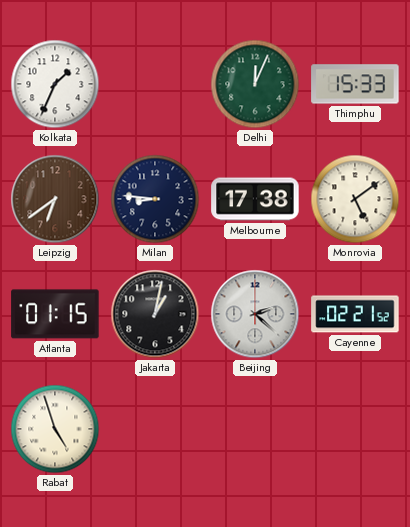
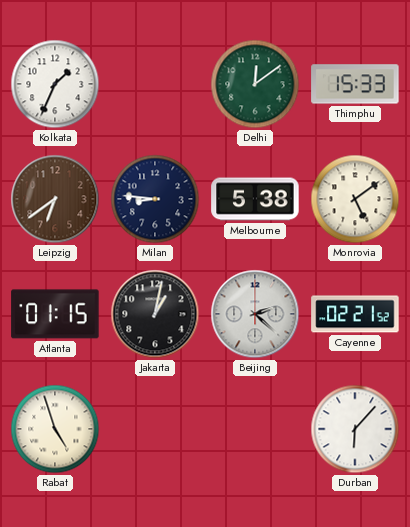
Delhi: 12:04 -> 12:09
Melbourne: 17:38 -> 5:38
Durban: none -> 6:07
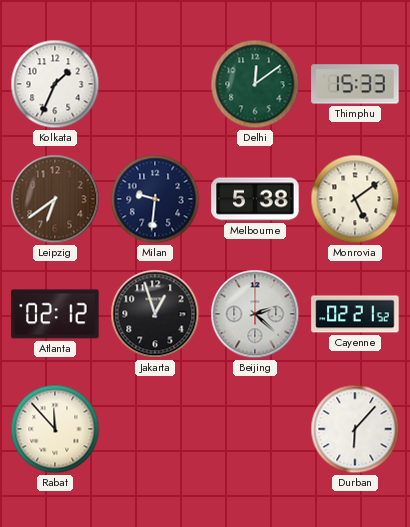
Milan: 8:46 -> 9:31
Atlanta: 01:15 -> 02:12
Jakarta: 1:02 -> 12:57
Rabat: 4:57 -> 11:53
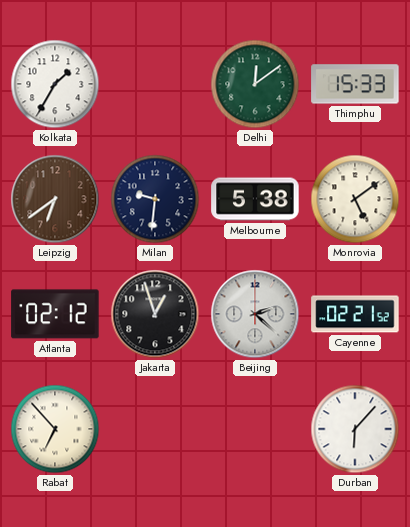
Kolkata: 1:34 -> 1:35
Rabat: 11:53 -> 6:53
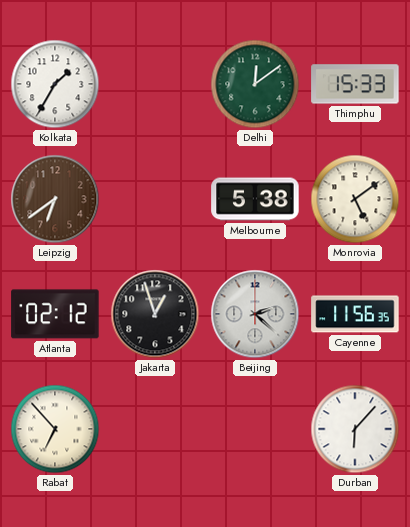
Milan: 9:31 -> none
Cayenne: 02:21 -> 11:56
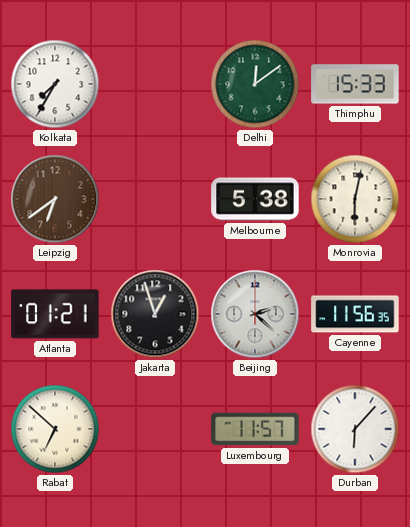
Kolkata: 1:35 -> 7:35
Monrovia: 5:09 -> 6:02
Atlanta: 02:12 -> 01:21
Rabat: 6:53 -> 6:52
Luxembourg: none -> 11:57
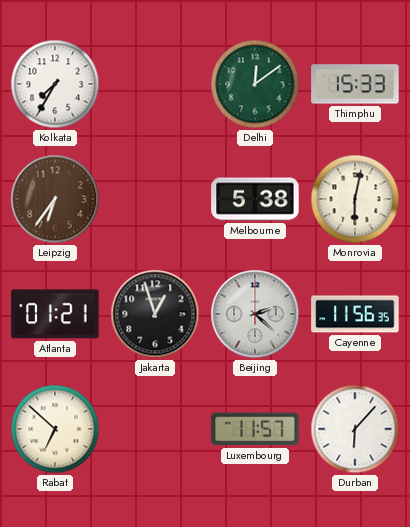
Leipzig: 6:39 -> 6:36
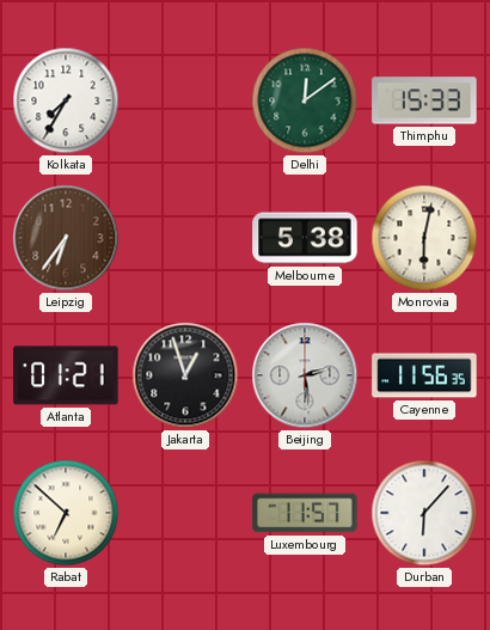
Beijing: 2:22 -> 2:29
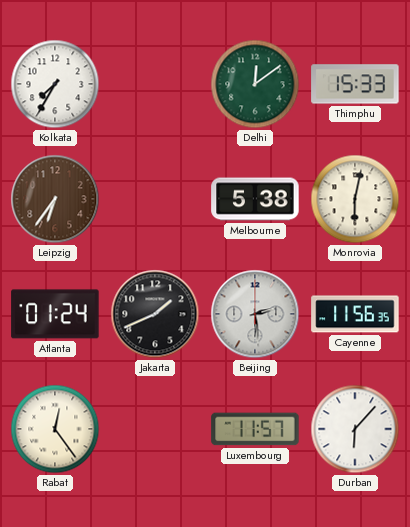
Atlanta: 01:21 -> 01:24
Jakarta: 12:57 -> 1:41
Rabat: 6:52 -> 12:24
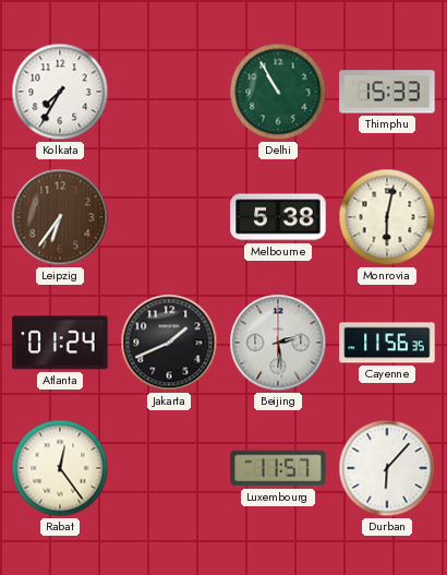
Delhi: 12:09 -> 10:55
